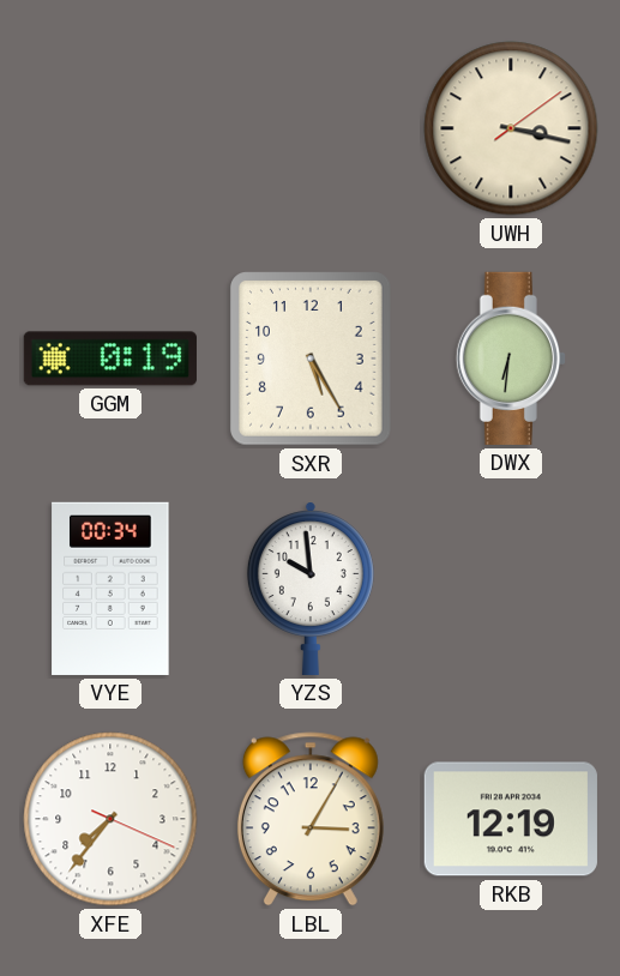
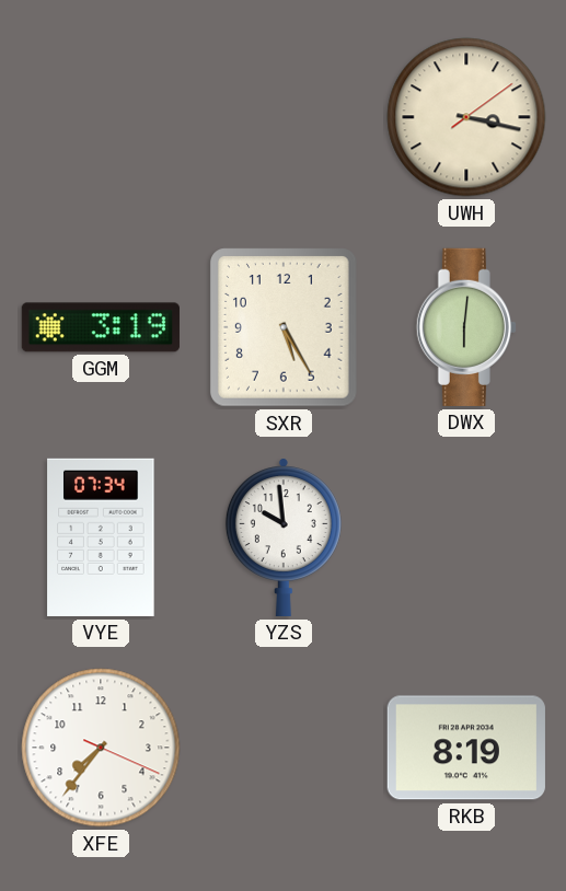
GGM: 0:19 -> 3:19
DWX: 6:31 -> 6:01
VYE: 00:34 -> 07:34
LBL: 3:05 -> none
RKB: 12:19 -> 8:19
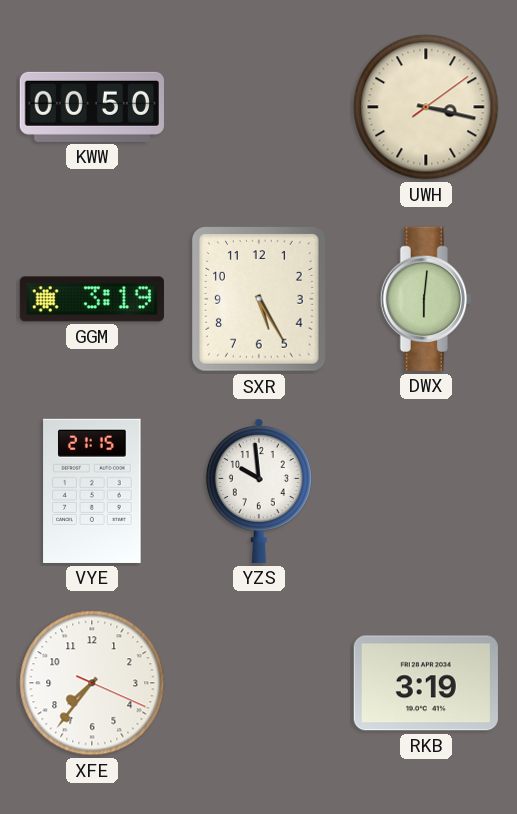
KWW: none -> 00:50
VYE: 07:34 -> 21:15
RKB: 8:19 -> 3:19
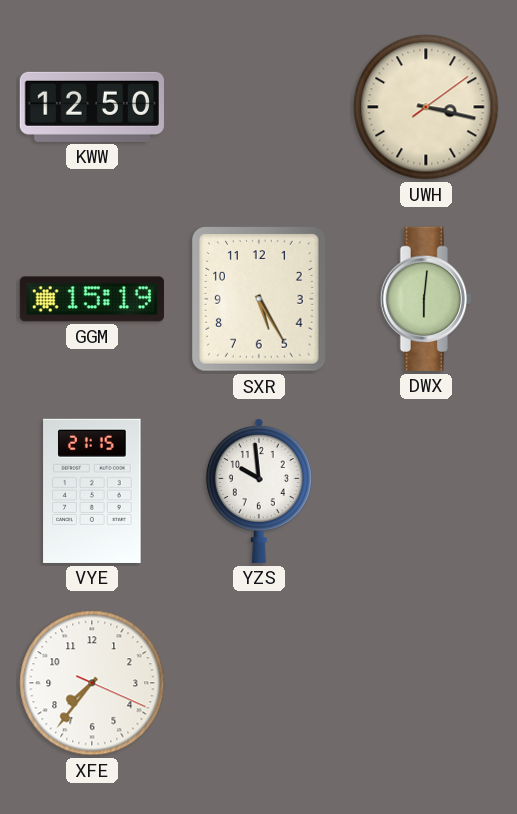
KWW: 00:50 -> 12:50
GGM: 3:19 -> 15:19
RKB: 3:19 -> none
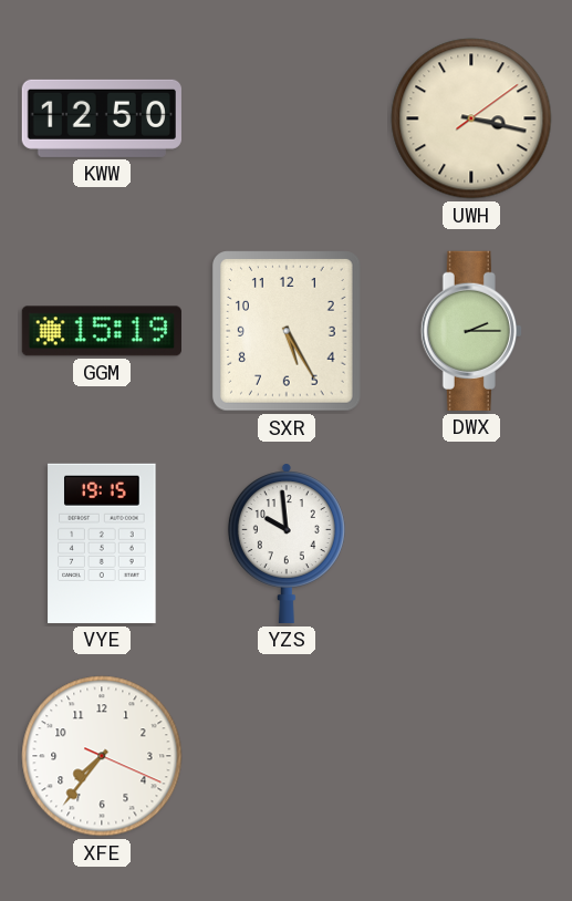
DWX: 6:01 -> 2:15
VYE: 21:15 -> 19:15
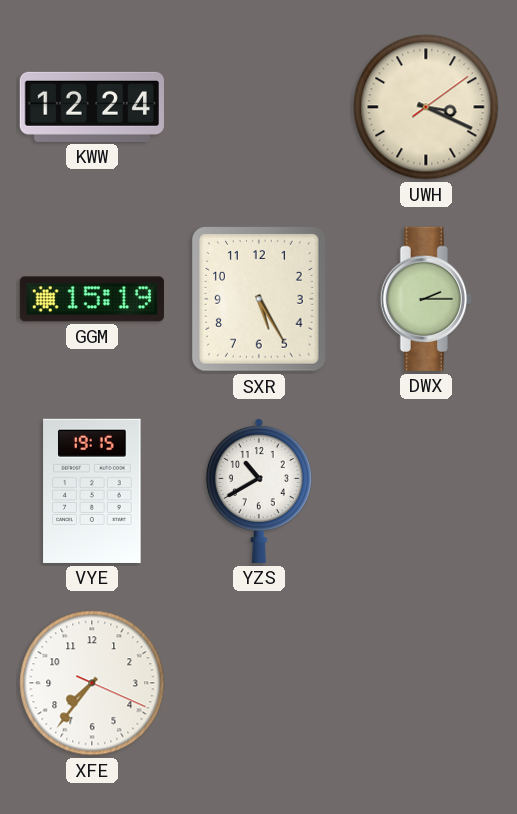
KWW: 12:50 -> 12:24
UWH: 3:17 -> 3:19
YZS: 9:59 -> 10:40
